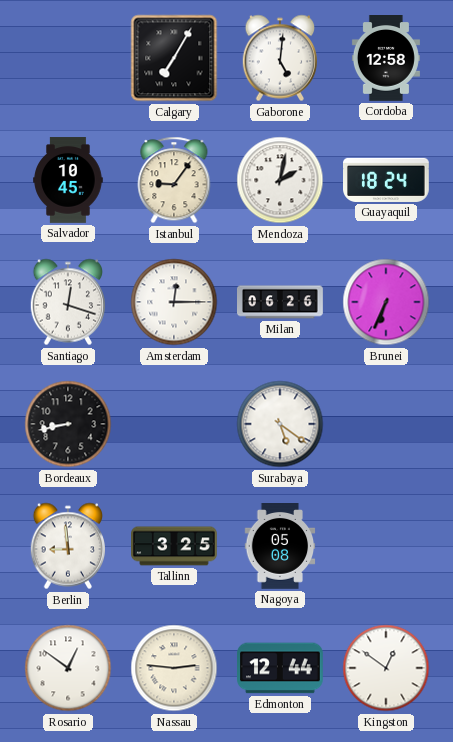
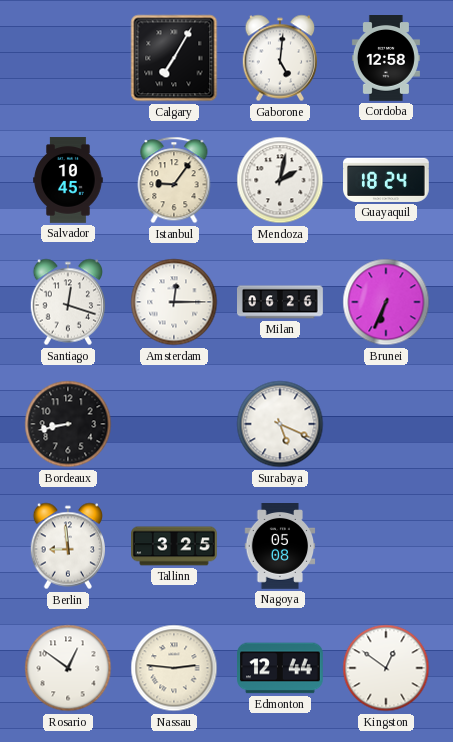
Surabaya: 5:21 -> 5:19
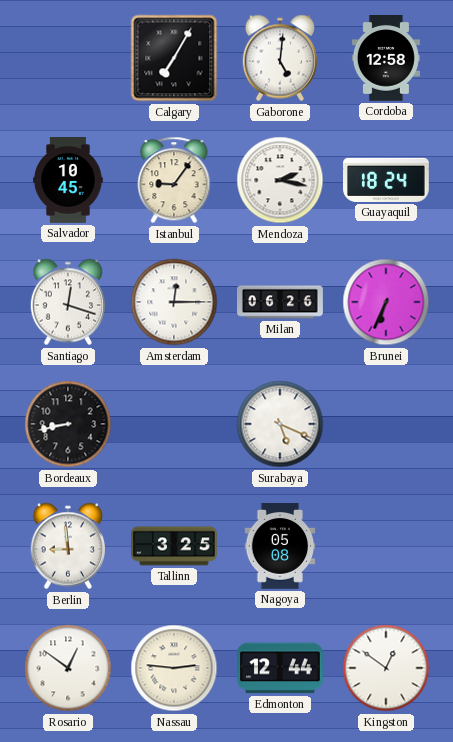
Mendoza: 2:02 -> 2:17
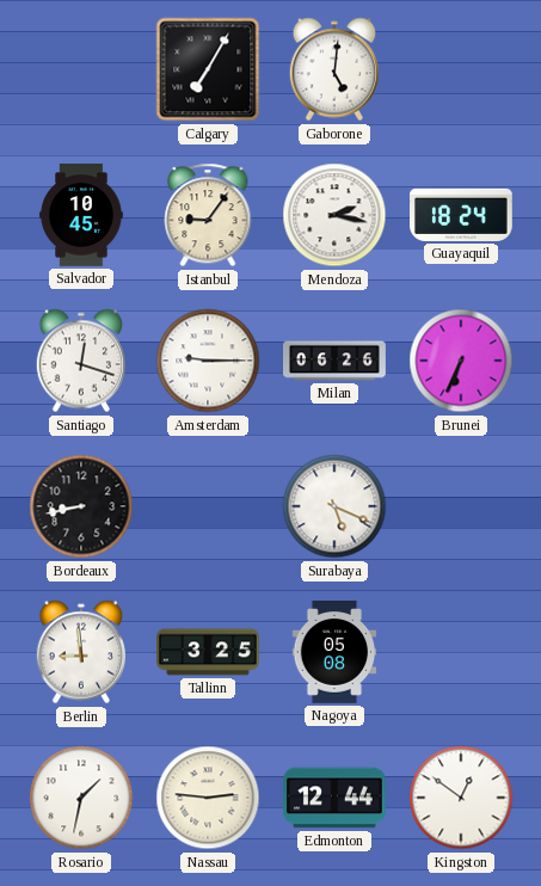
Cordoba: 12:58 -> none
Amsterdam: 12:15 -> 9:15
Rosario: 12:51 -> 1:32
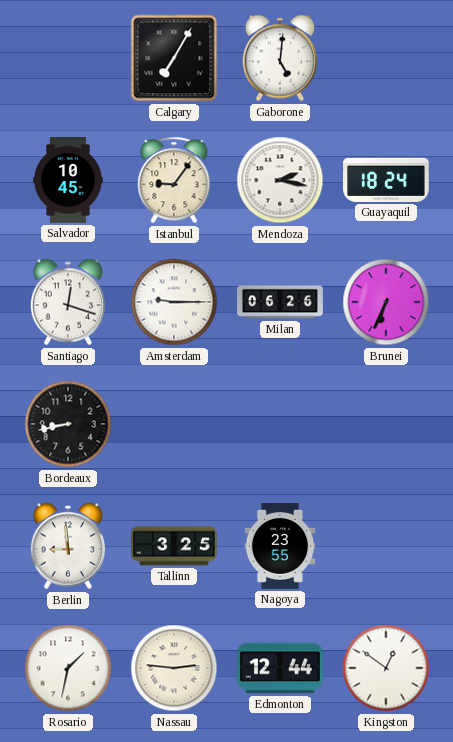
Surabaya: 5:19 -> none
Nagoya: 05:08 -> 23:55
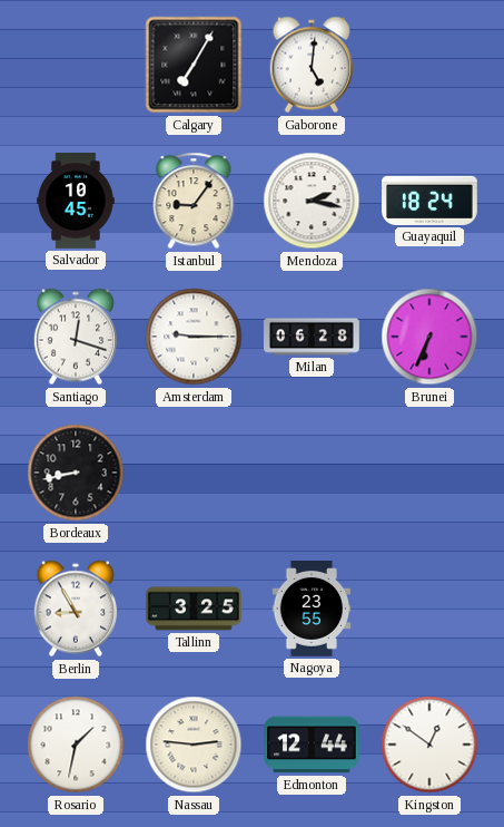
Milan: 06:26 -> 06:28
Berlin: 8:59 -> 8:55
